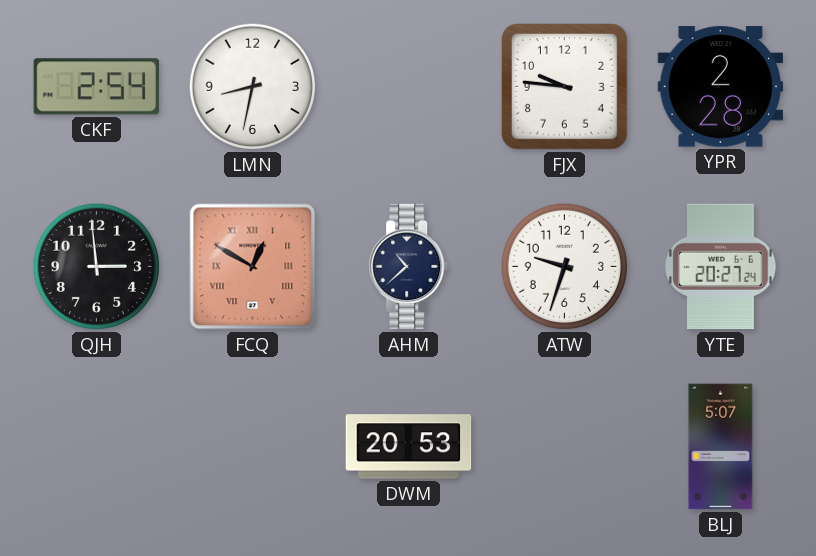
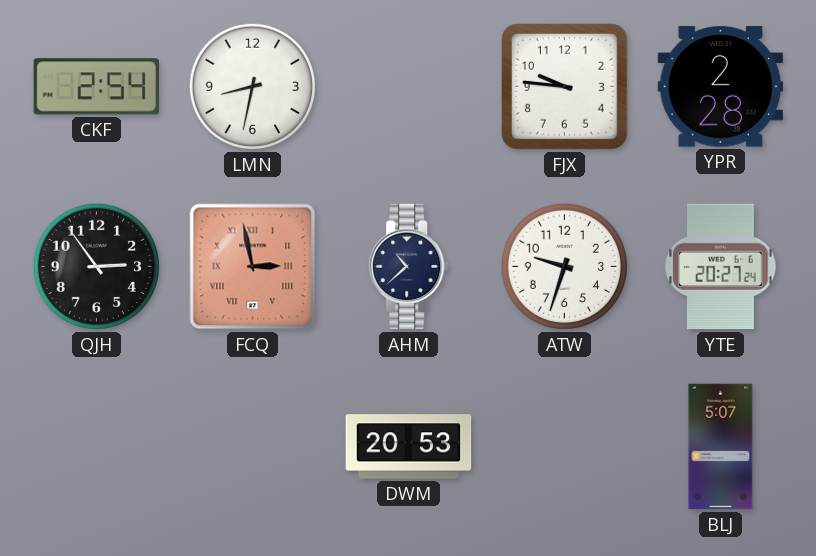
QJH: 2:59 -> 2:54
FCQ: 12:50 -> 2:58
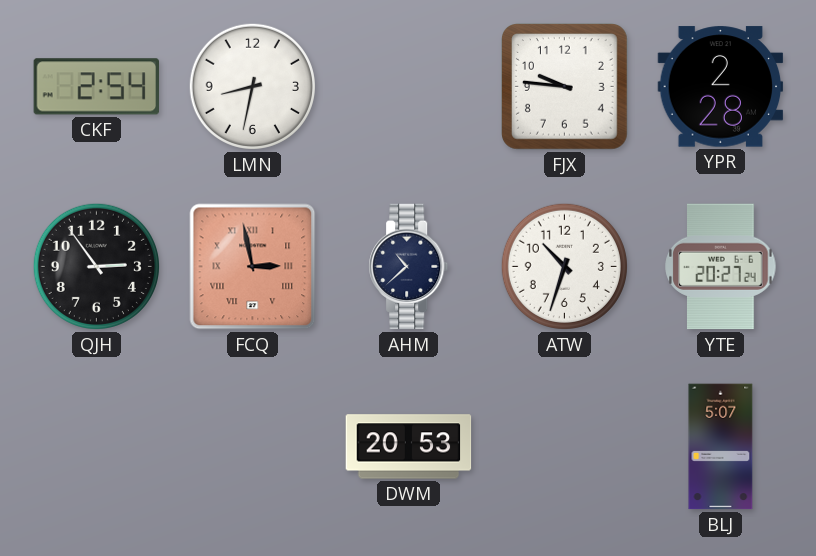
ATW: 9:33 -> 10:33
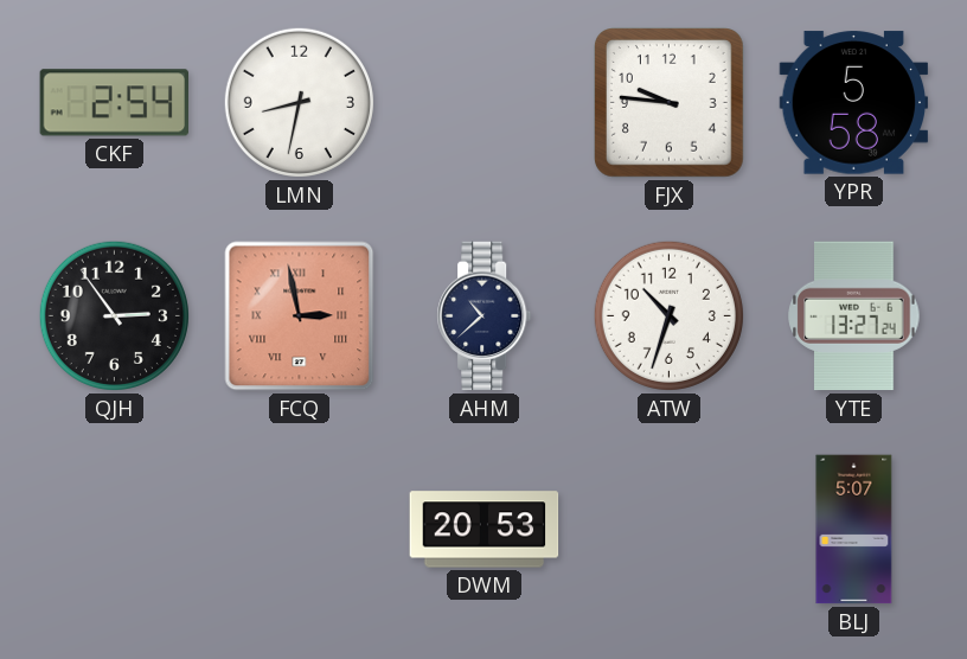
YPR: 2:28 -> 5:58
YTE: 20:27 -> 13:27
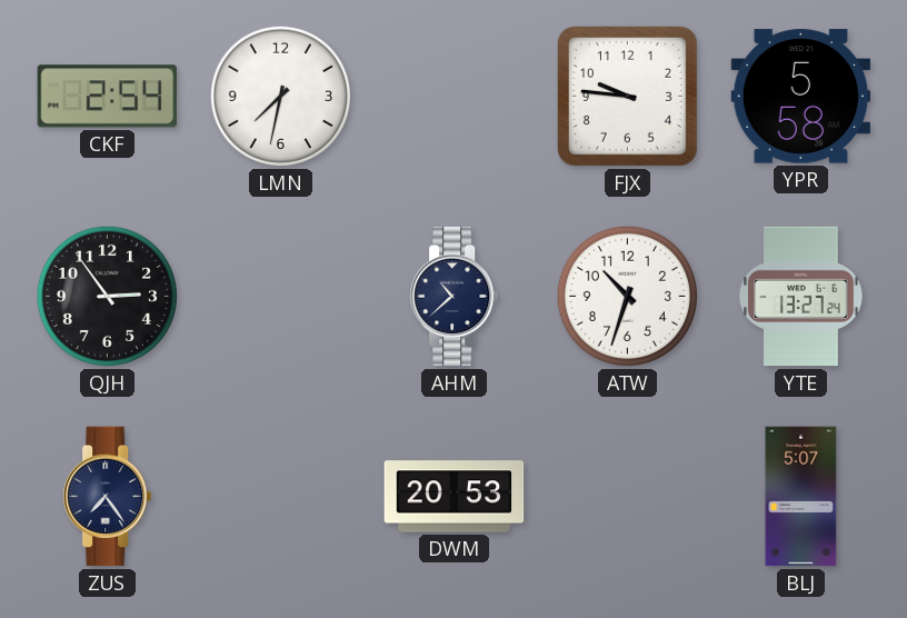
LMN: 8:32 -> 7:32
FCQ: 2:58 -> none
ZUS: none -> 7:24
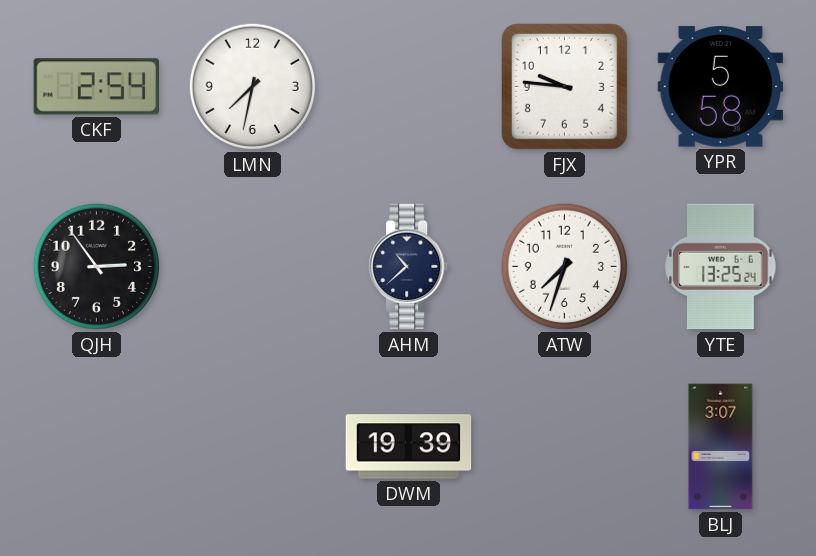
ATW: 10:33 -> 7:33
YTE: 13:27 -> 13:25
ZUS: 7:24 -> none
DWM: 20:53 -> 19:39
BLJ: 5:07 -> 3:07
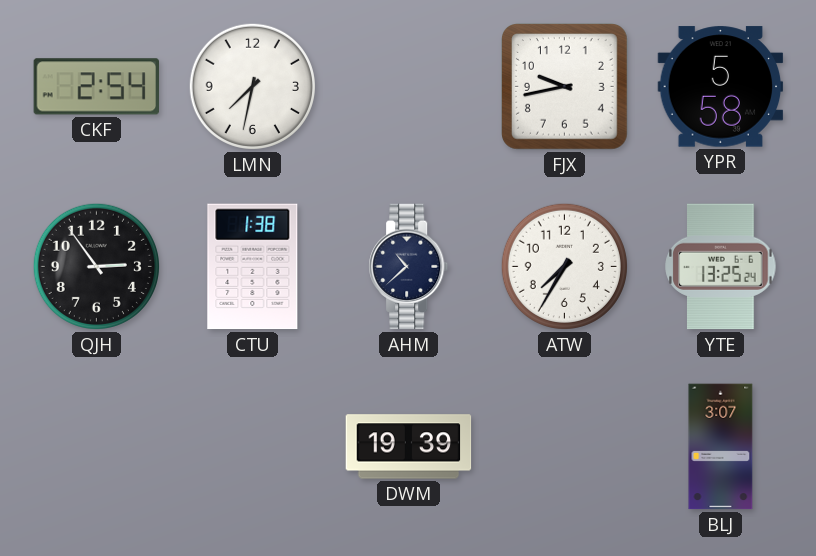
FJX: 9:46 -> 9:43
CTU: none -> 1:38
ATW: 7:33 -> 7:35
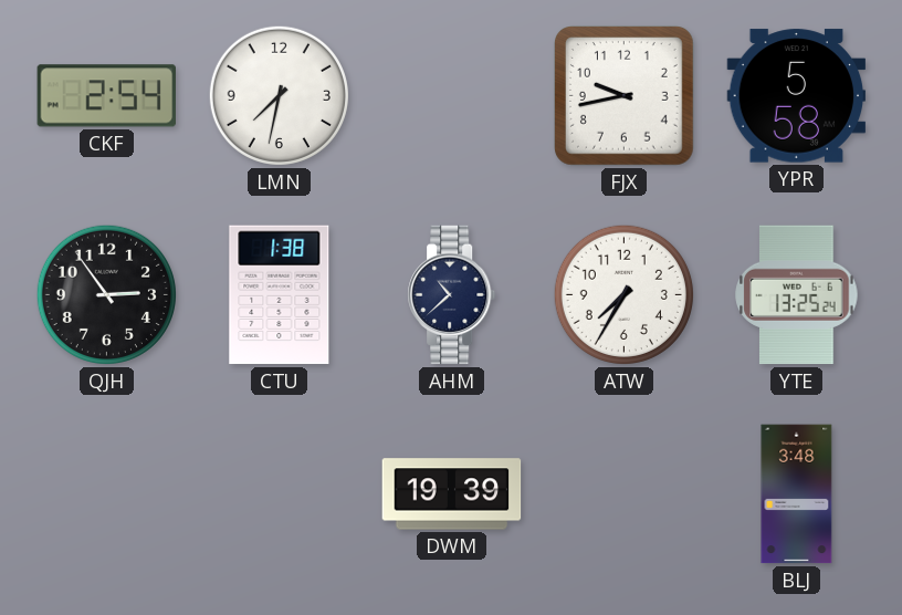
BLJ: 3:07 -> 3:48
